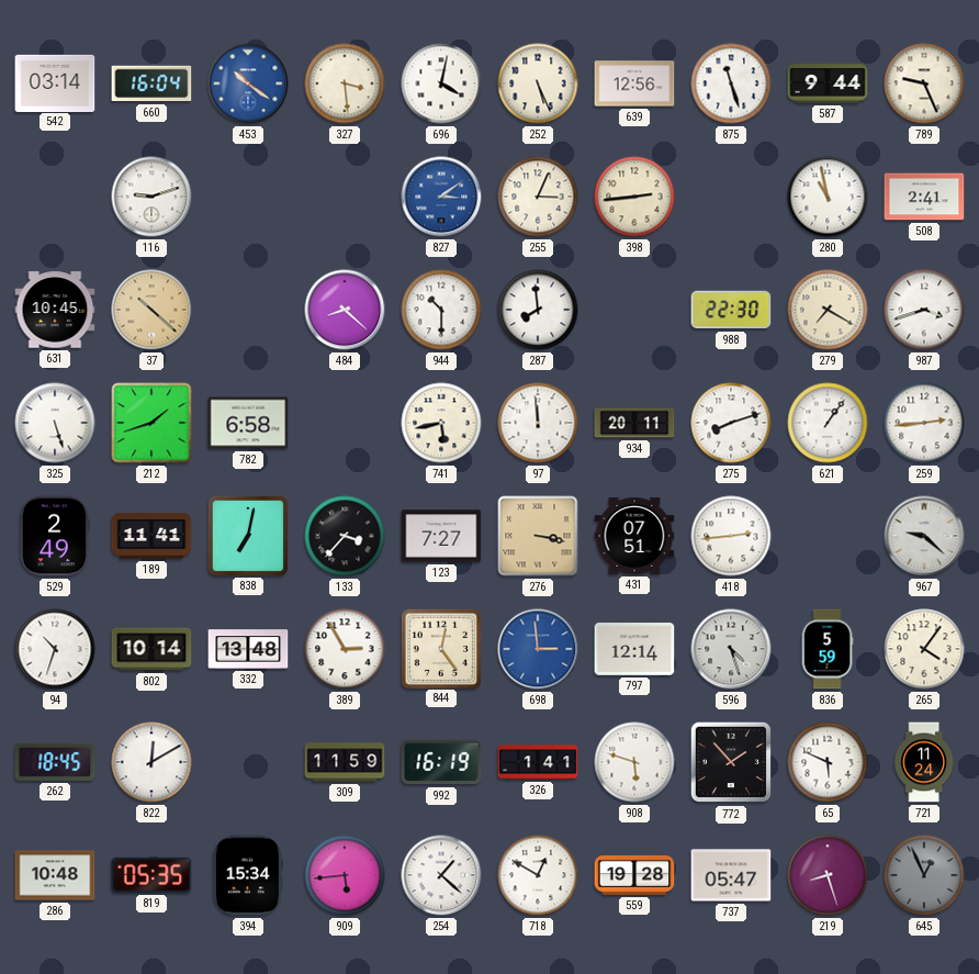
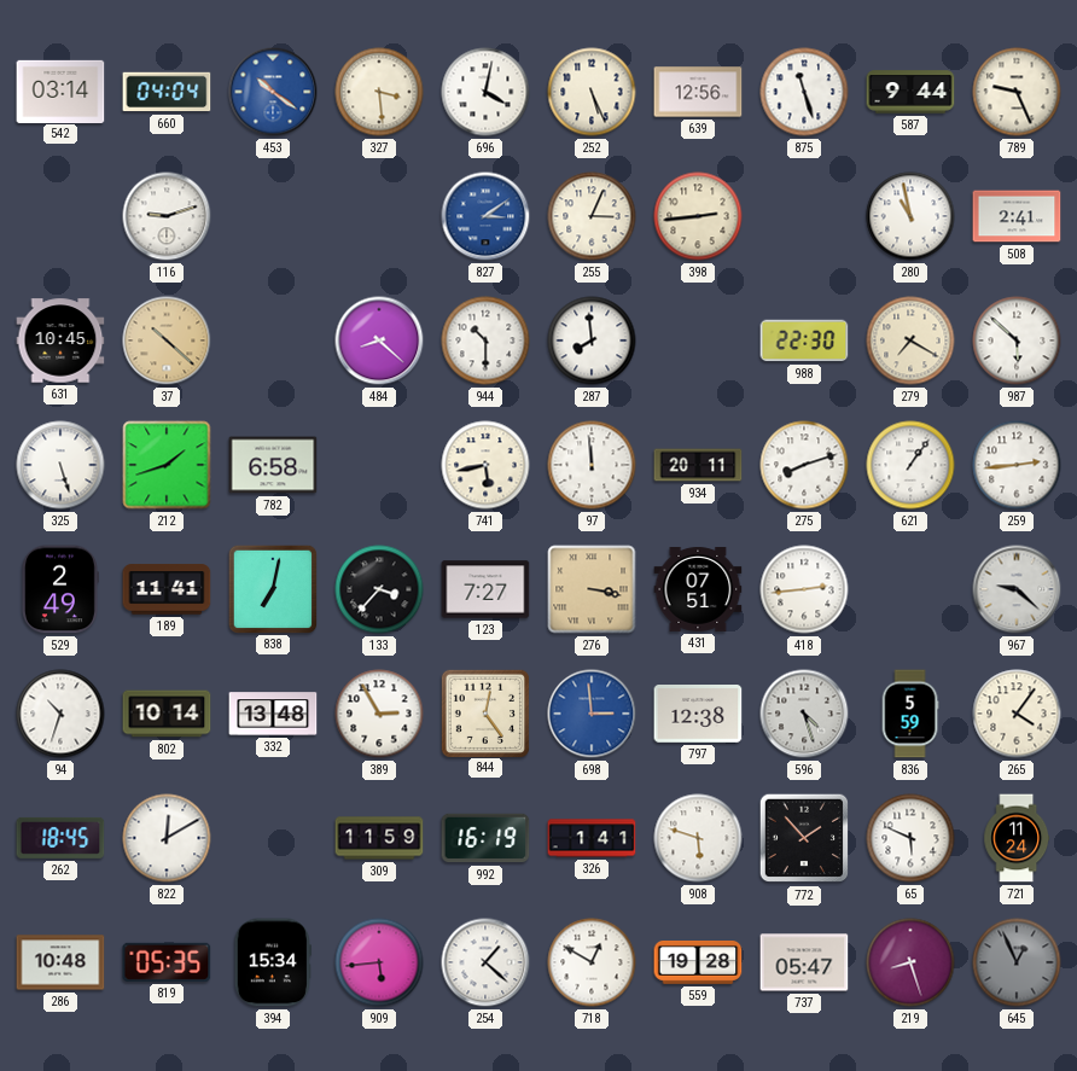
660: 16:04 -> 04:04
987: 3:42 -> 5:52
797: 12:14 -> 12:38
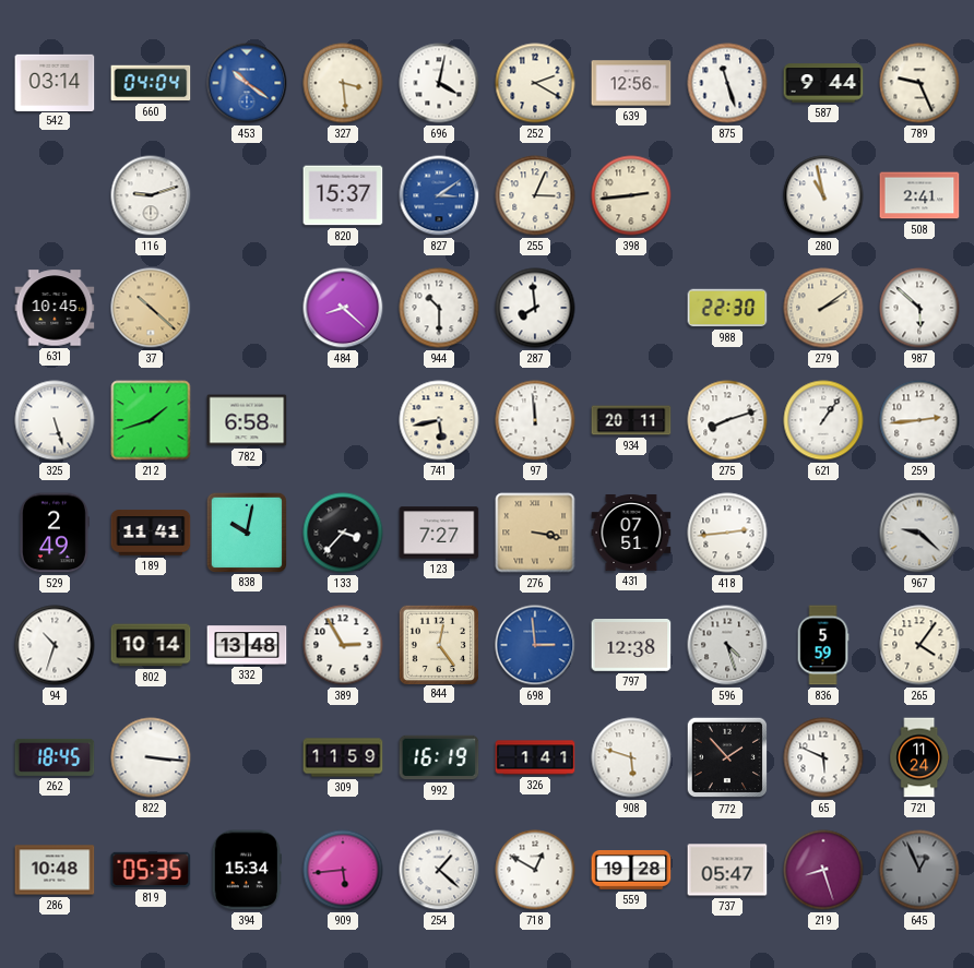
252: 5:26 -> 2:20
820: none -> 15:37
279: 7:20 -> 2:09
838: 7:02 -> 10:02
822: 12:10 -> 3:16
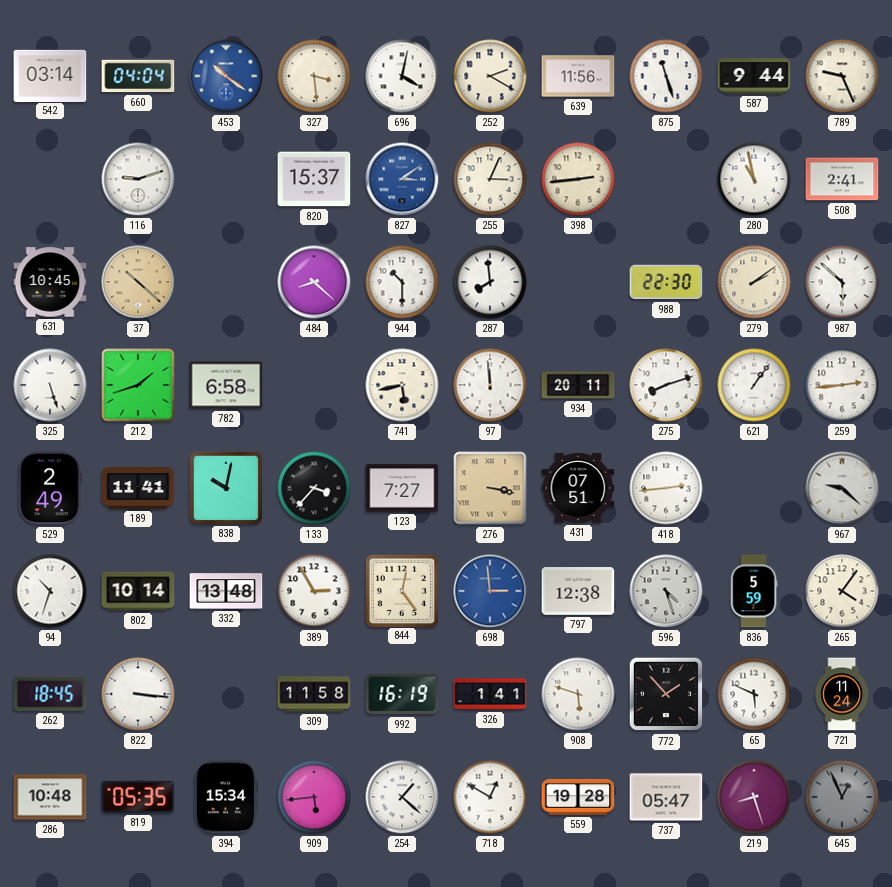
639: 12:56 -> 11:56
309: 11:59 -> 11:58
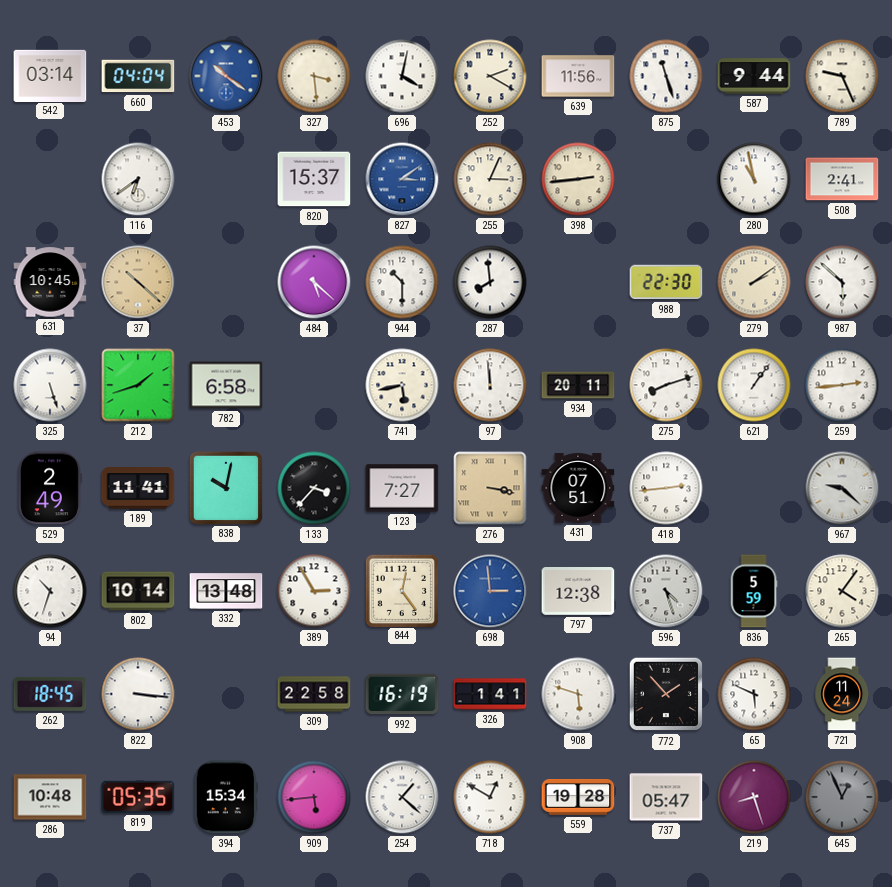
116: 9:12 -> 6:39
484: 8:22 -> 5:22
309: 11:58 -> 22:58
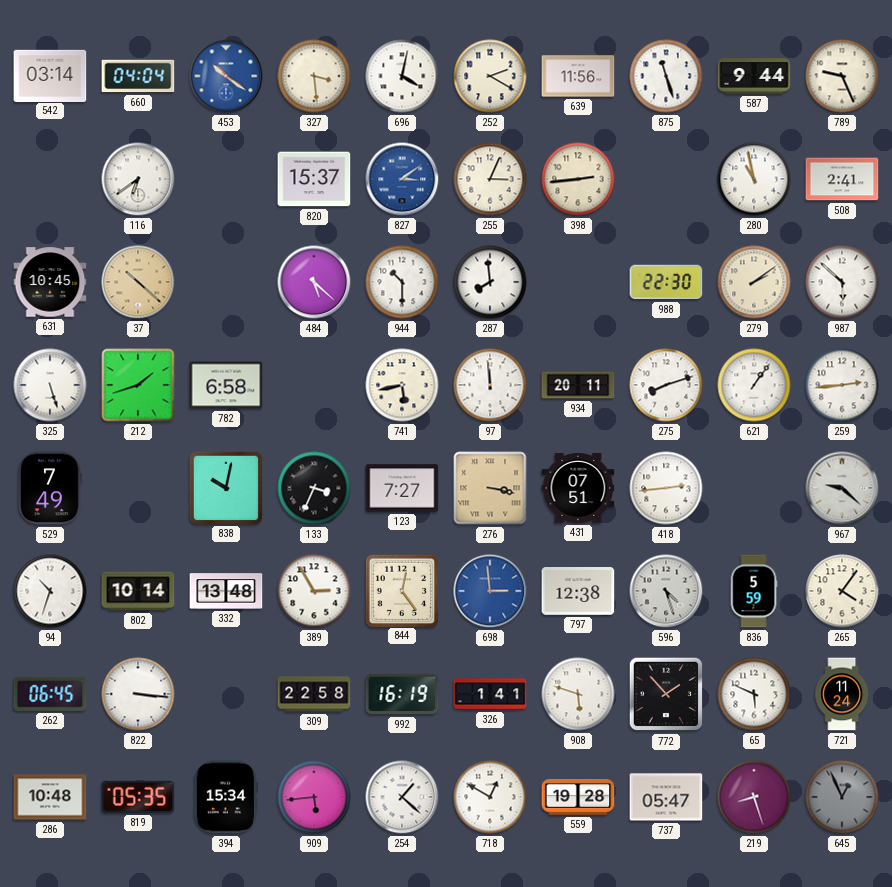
529: 2:49 -> 7:49
189: 11:41 -> none
133: 3:37 -> 3:34
262: 18:45 -> 06:45
